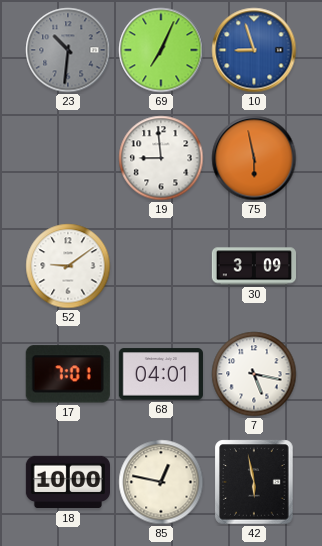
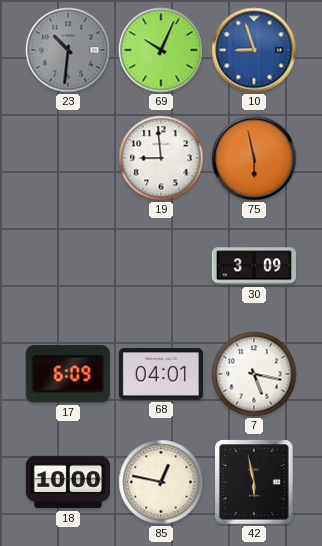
69: 7:04 -> 10:04
52: 9:09 -> none
17: 7:01 -> 6:09
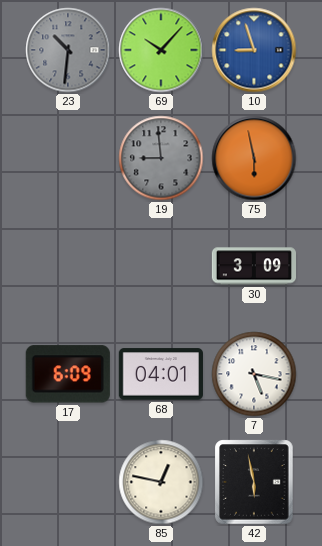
69: 10:04 -> 10:07
19 dial: white -> grey
18: 10:00 -> none
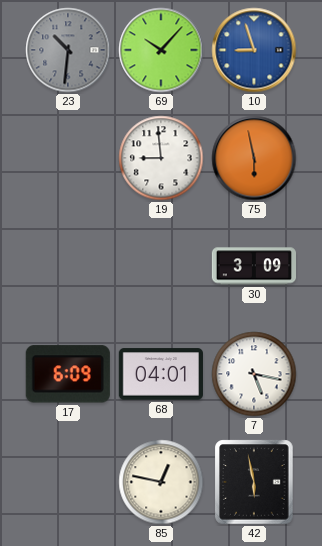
19 dial: grey -> white
